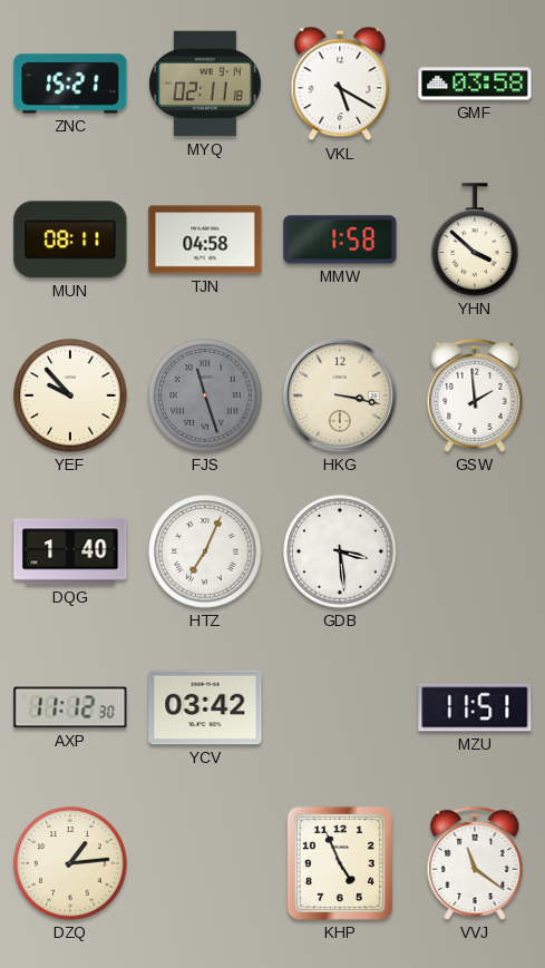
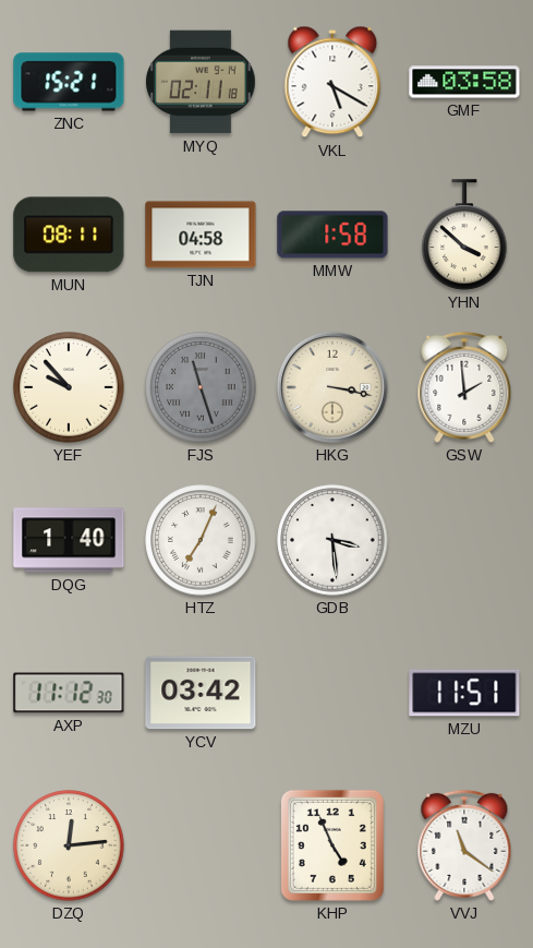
DZQ: 1:14 -> 12:14
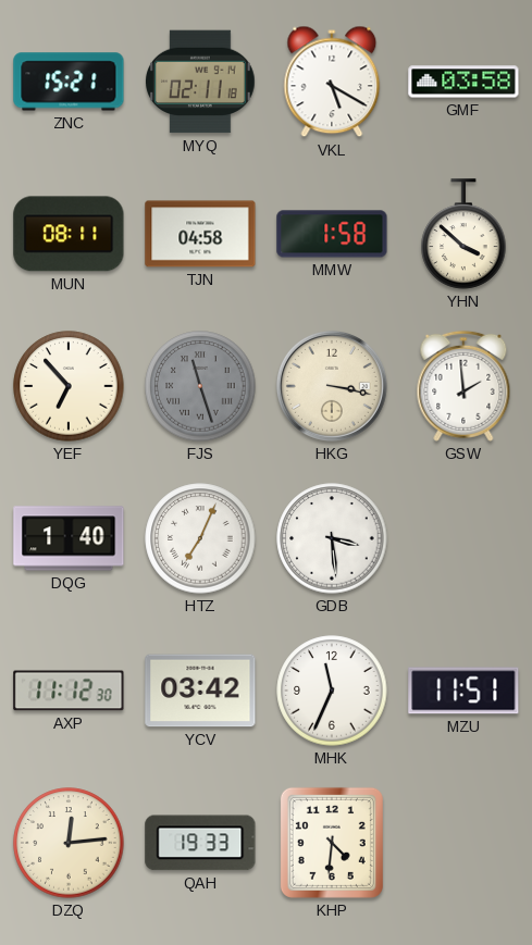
YEF: 9:53 -> 6:53
MHK: none -> 11:34
QAH: none -> 19:33
KHP: 4:56 -> 4:31
VVJ: 11:21 -> none
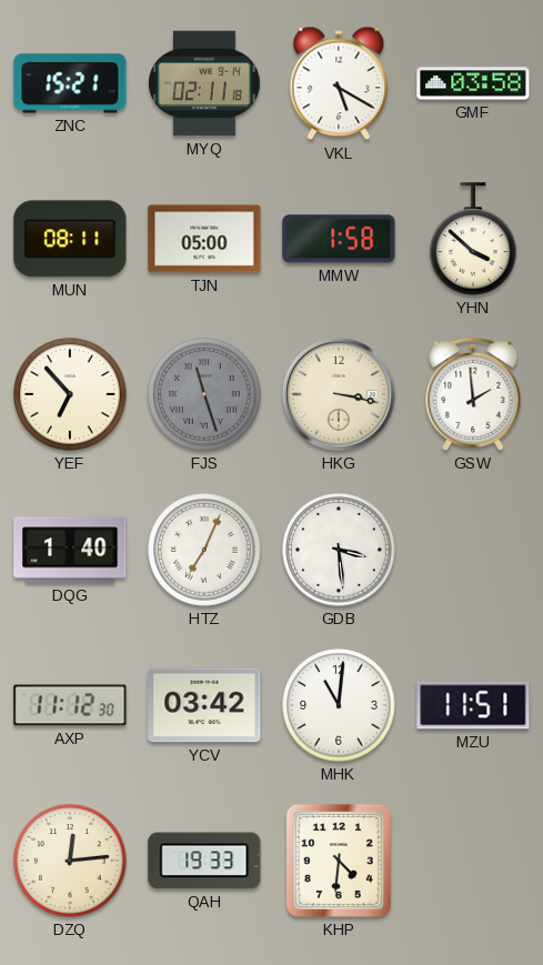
TJN: 04:58 -> 05:00
MHK: 11:34 -> 11:01
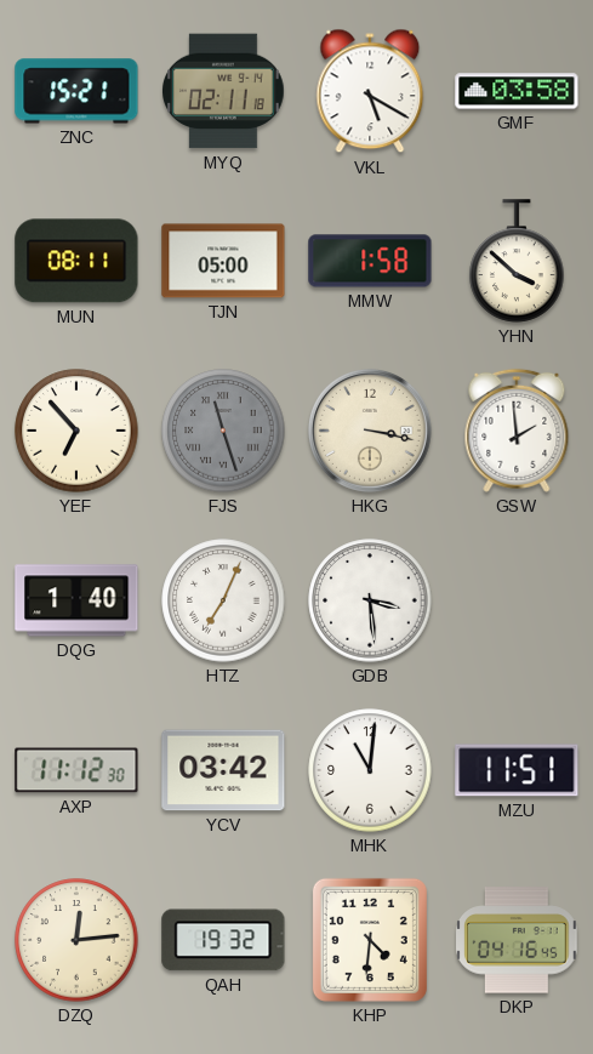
QAH: 19:33 -> 19:32
DKP: none -> 04:16
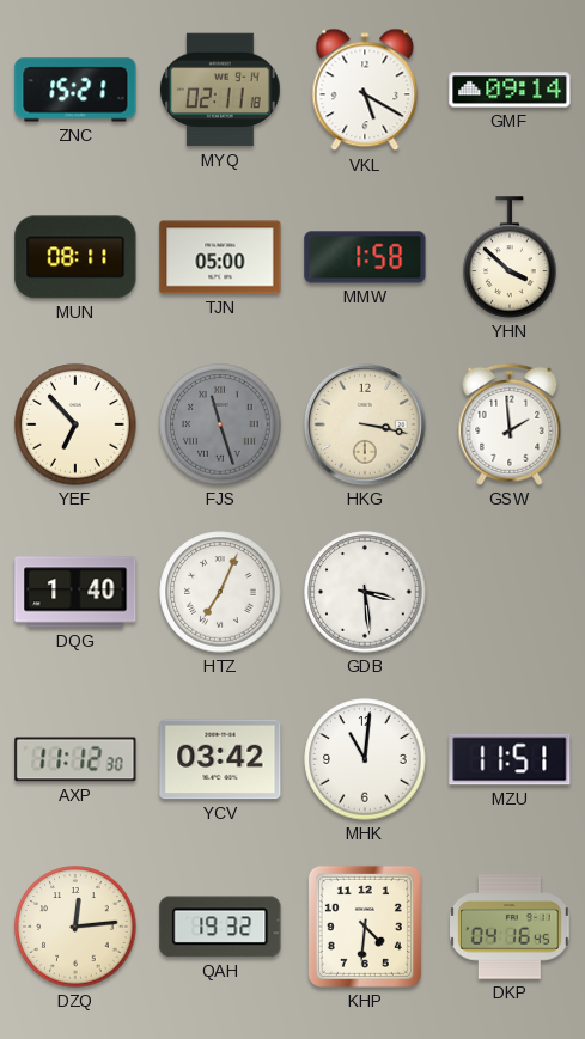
GMF: 03:58 -> 09:14
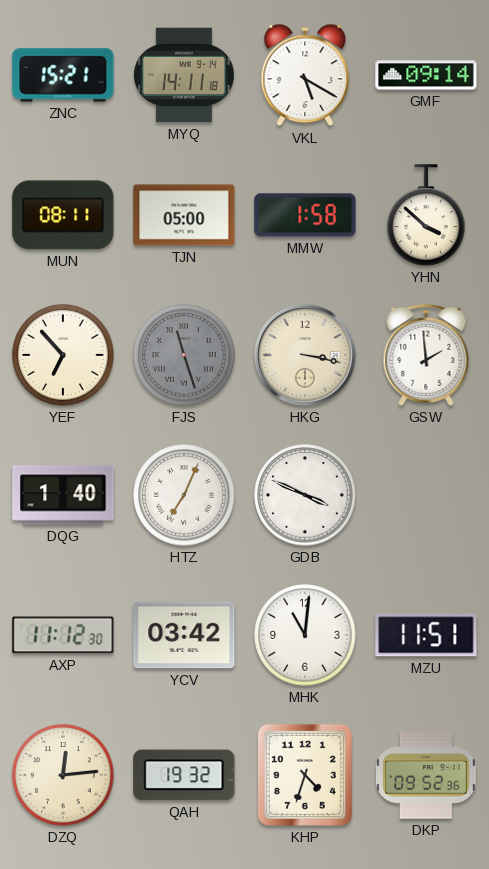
MYQ: 02:11 -> 14:11
GDB: 3:29 -> 3:49
KHP: 4:31 -> 4:33
DKP: 04:16 -> 09:52
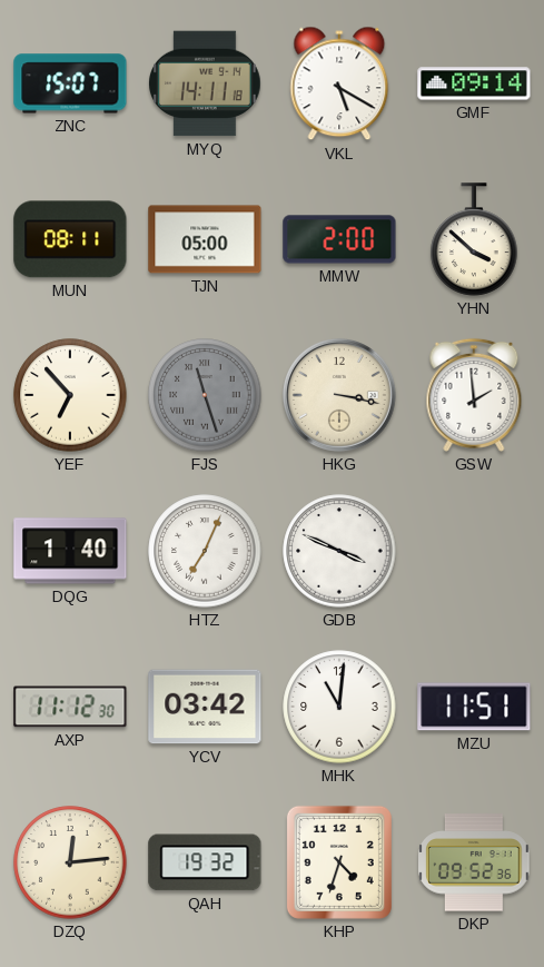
ZNC: 15:21 -> 15:07
MMW: 1:58 -> 2:00
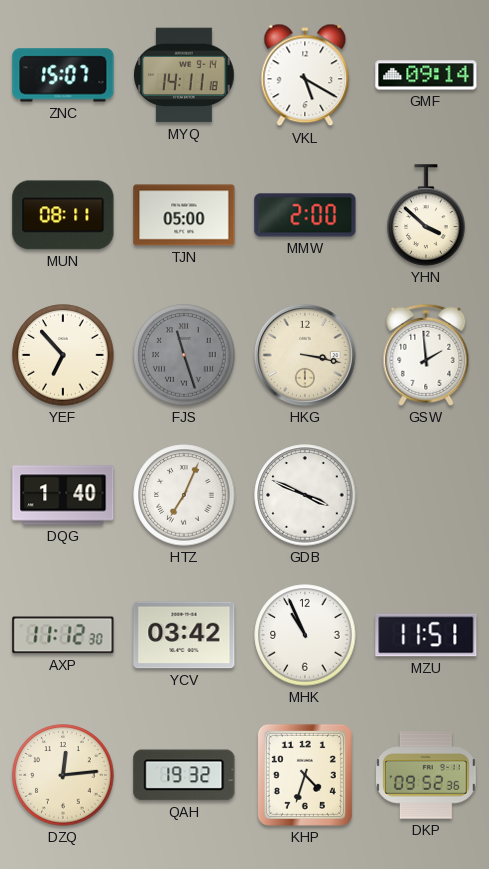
MHK: 11:01 -> 10:56
